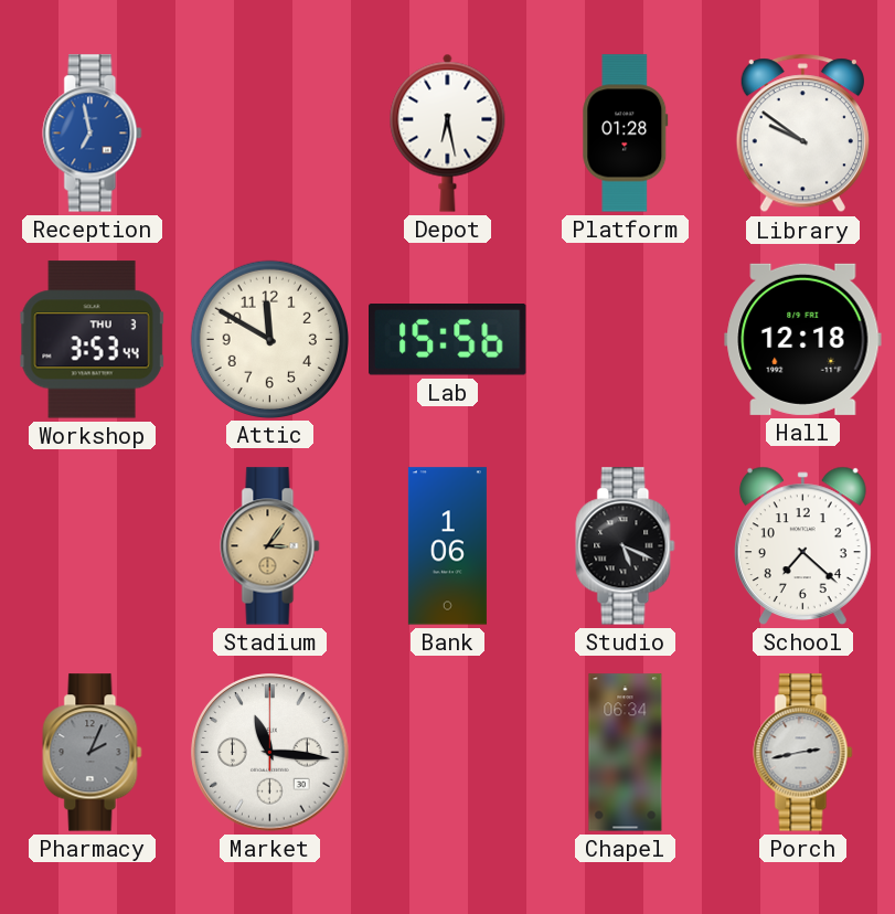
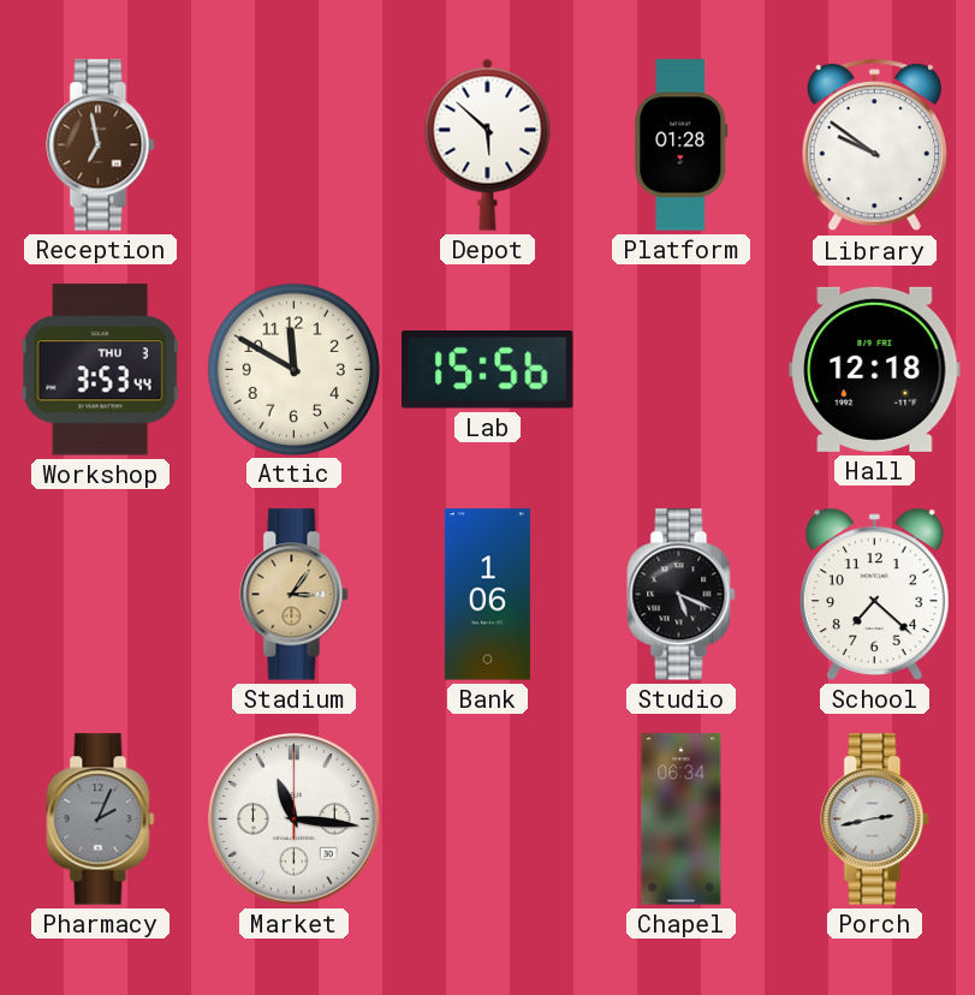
Reception dial: blue -> brown
Depot: 6:28 -> 5:52
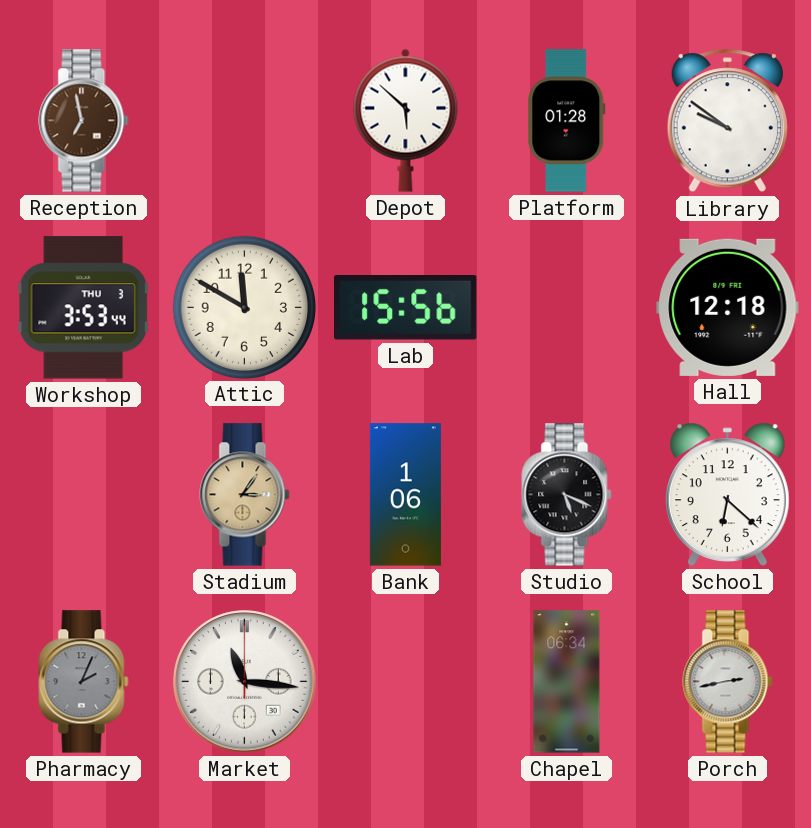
School: 7:22 -> 6:22
